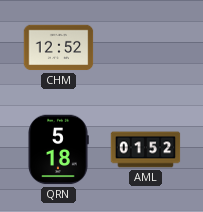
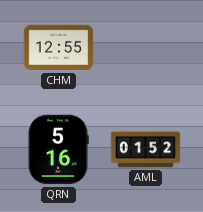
CHM: 12:52 -> 12:55
QRN: 5:18 -> 5:16
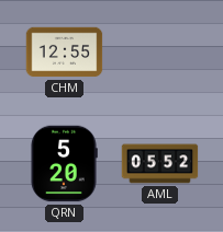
QRN: 5:16 -> 5:20
AML: 01:52 -> 05:52
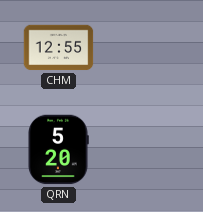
AML: 05:52 -> none
